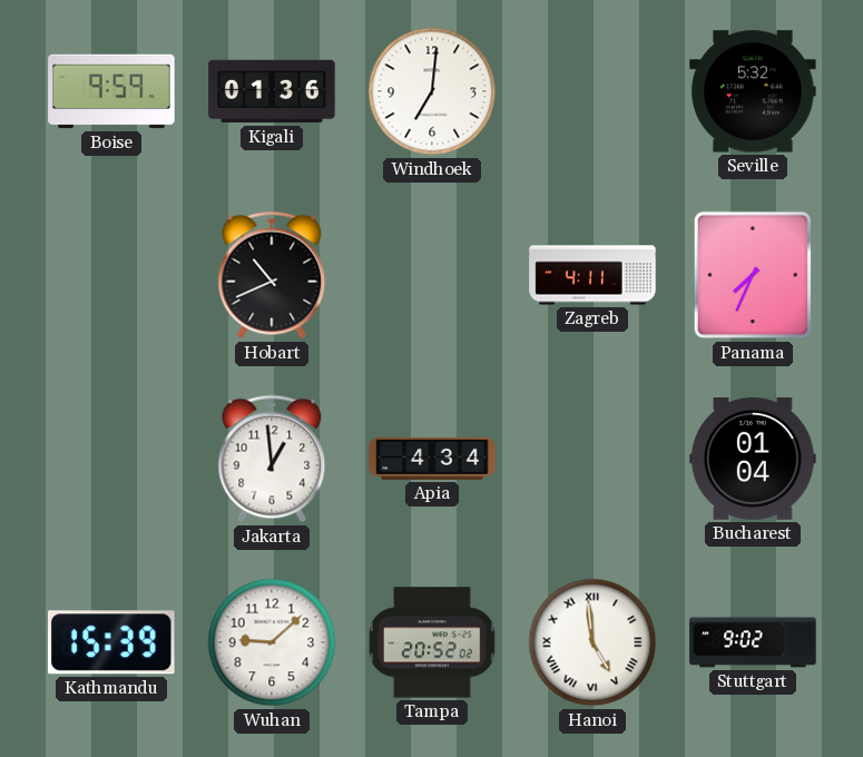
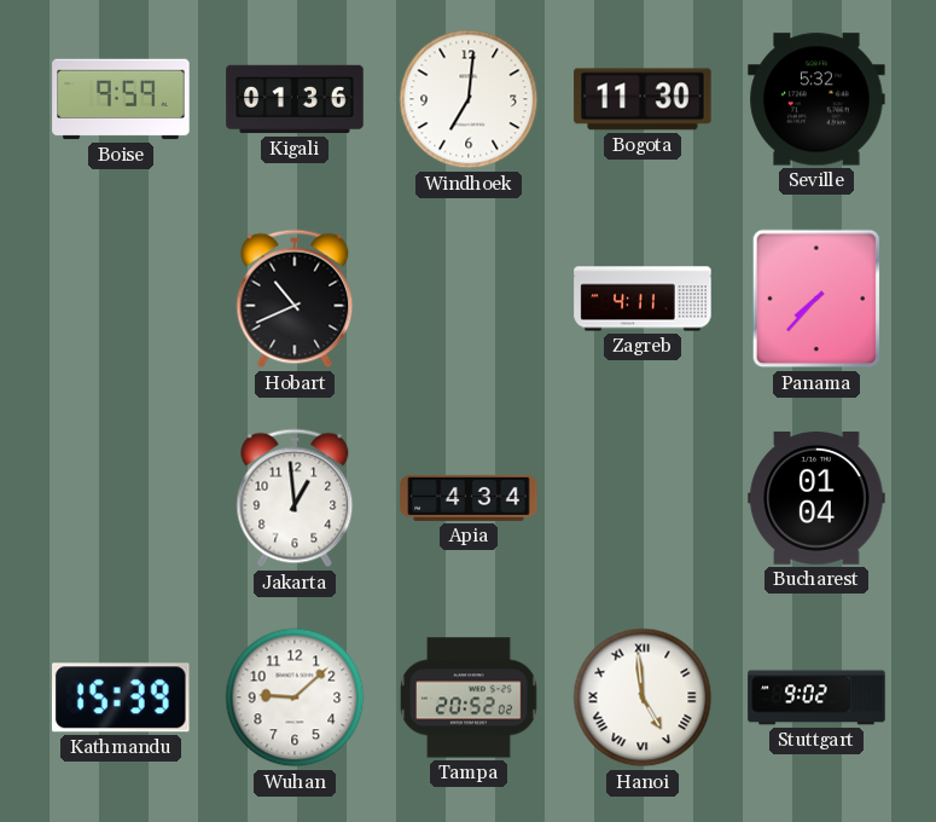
Bogota: none -> 11:30
Panama: 7:34 -> 7:37
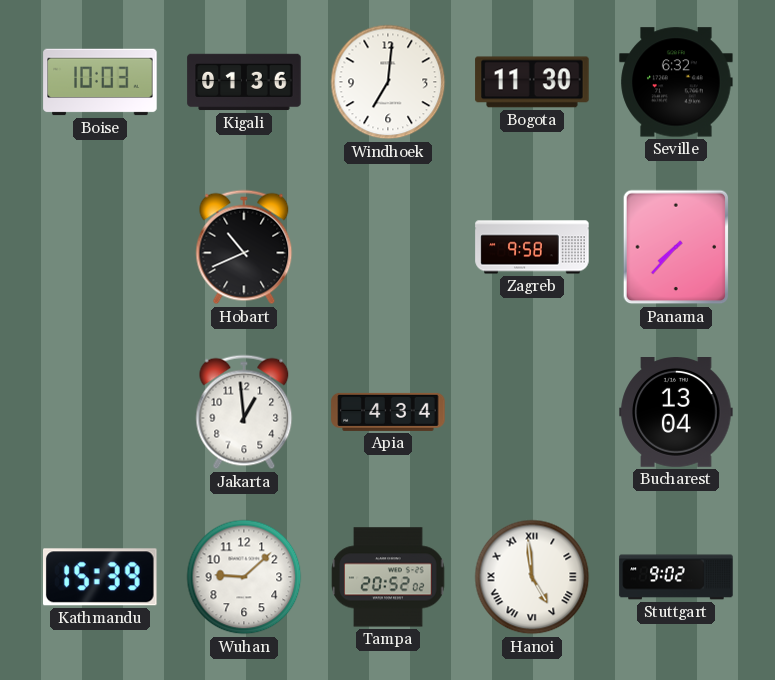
Boise: 9:59 -> 10:03
Seville: 5:32 -> 6:32
Zagreb: 4:11 -> 9:58
Bucharest: 01:04 -> 13:04
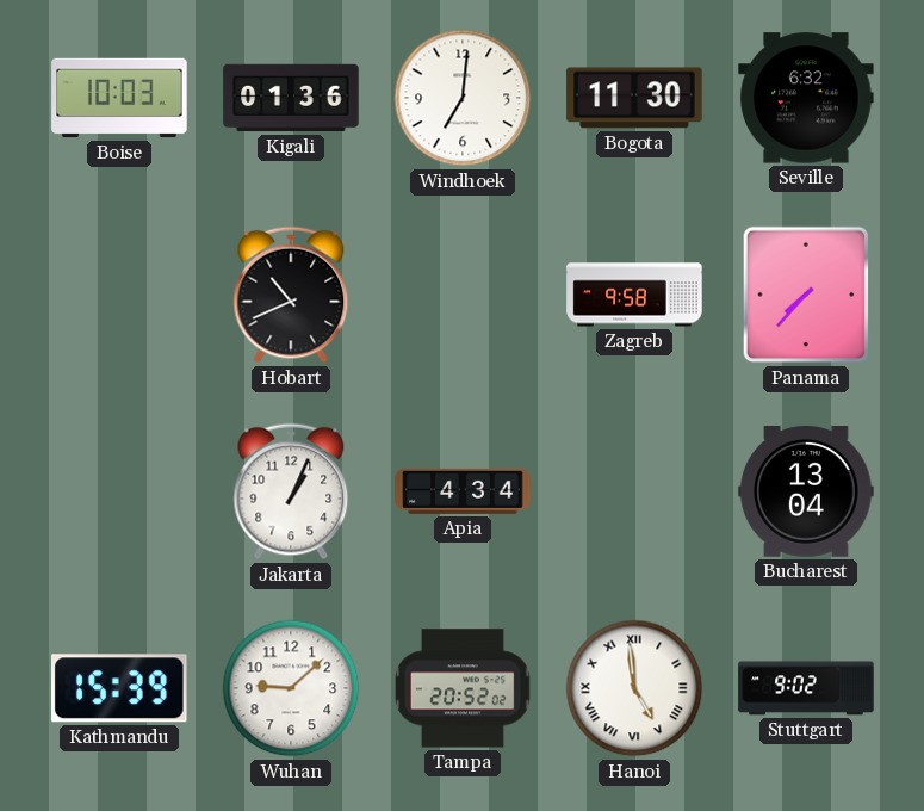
Jakarta: 12:59 -> 1:04
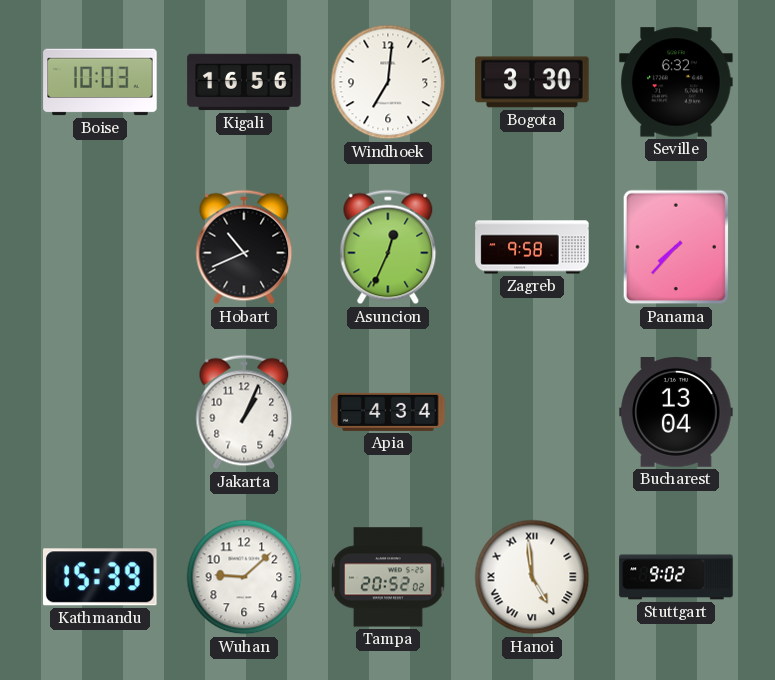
Kigali: 01:36 -> 16:56
Bogota: 11:30 -> 3:30
Asuncion: none -> 12:34
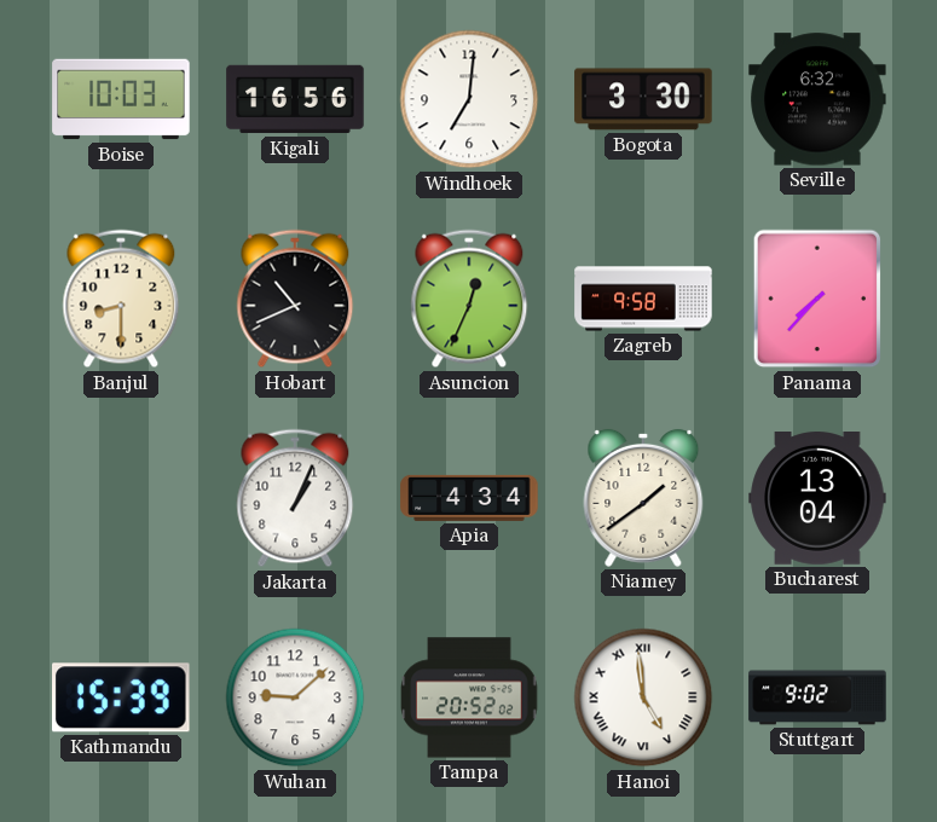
Banjul: none -> 8:30
Niamey: none -> 1:39
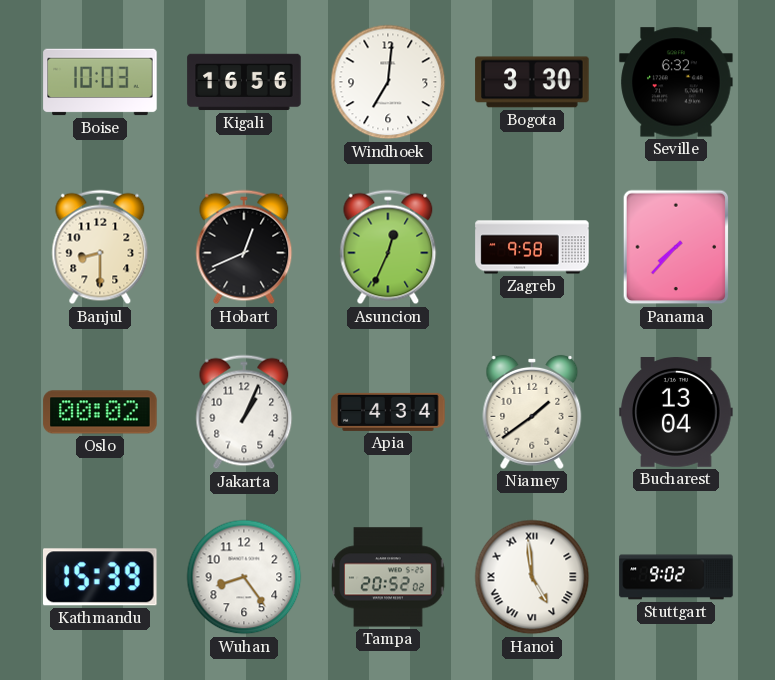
Hobart: 10:41 -> 12:41
Oslo: none -> 00:02
Wuhan: 9:08 -> 8:24
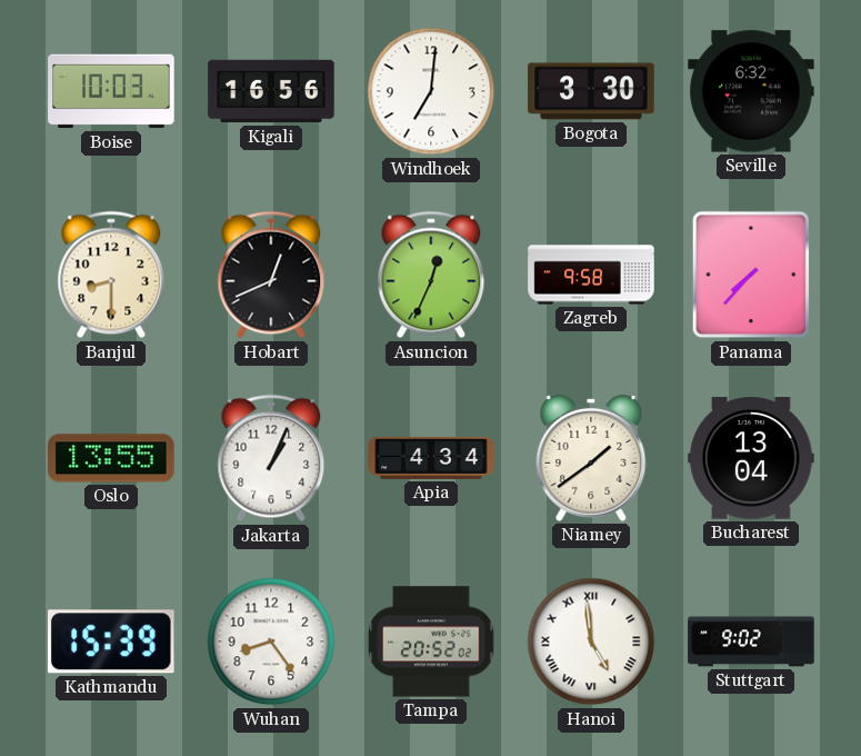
Oslo: 00:02 -> 13:55
